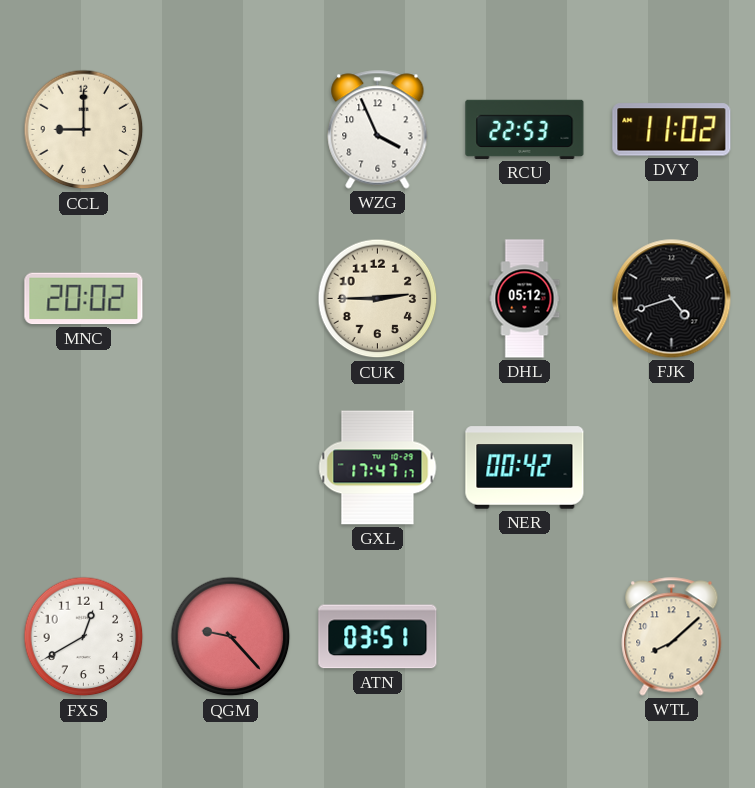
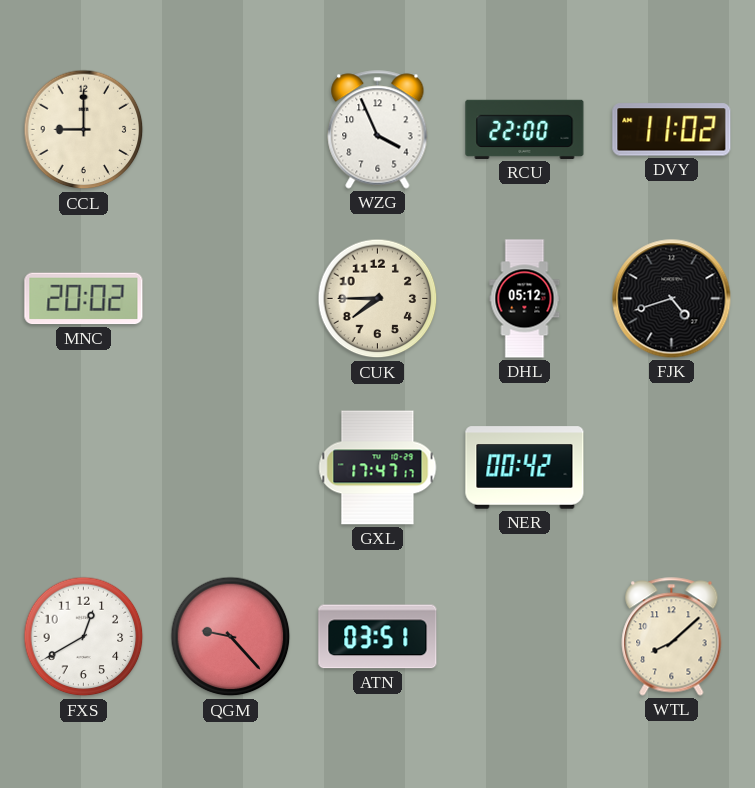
RCU: 22:53 -> 22:00
CUK: 2:45 -> 7:45
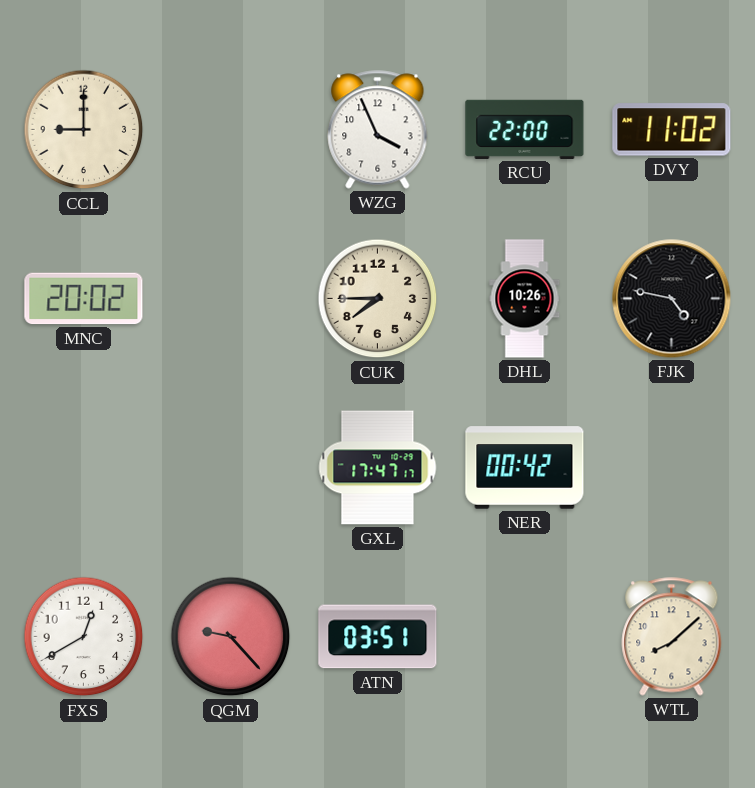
DHL: 05:12 -> 10:26
FJK: 4:42 -> 4:47
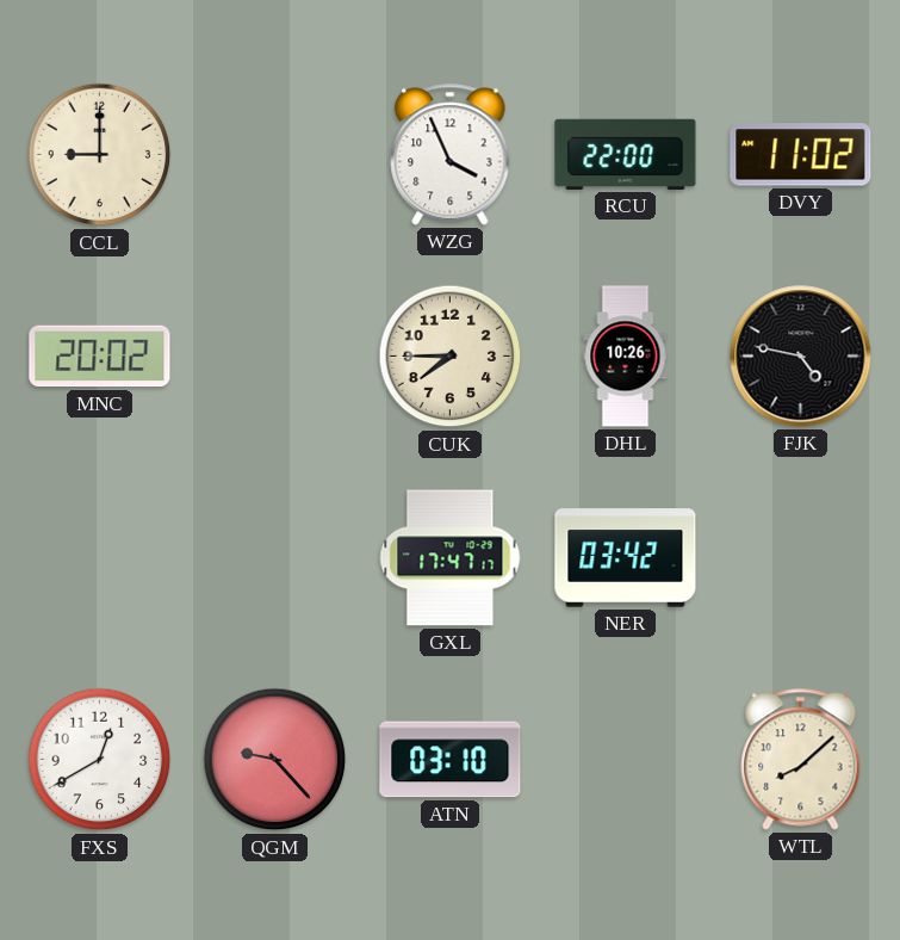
NER: 00:42 -> 03:42
ATN: 03:51 -> 03:10
